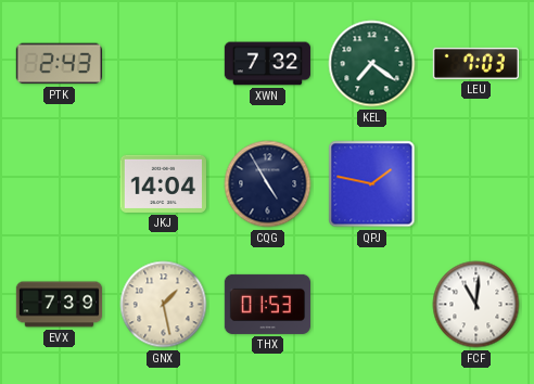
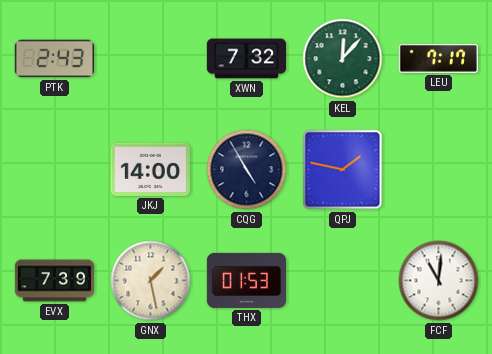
KEL: 7:21 -> 12:07
LEU: 7:03 -> 7:17
JKJ: 14:04 -> 14:00
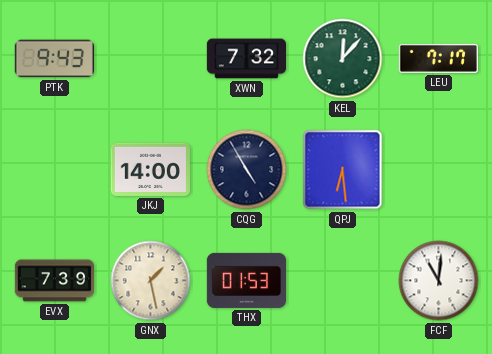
PTK: 2:43 -> 9:43
QPJ: 1:47 -> 6:29
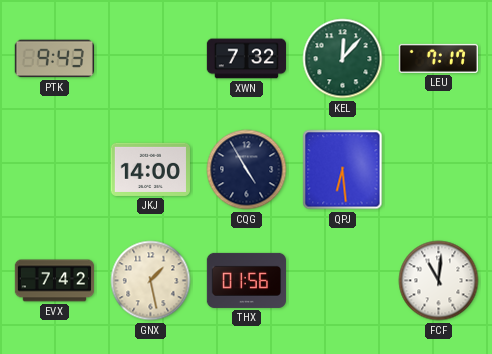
EVX: 7:39 -> 7:42
THX: 01:53 -> 01:56
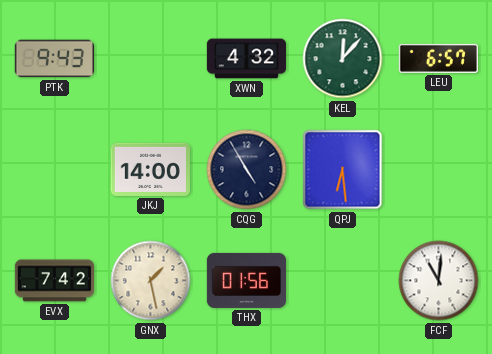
XWN: 7:32 -> 4:32
LEU: 7:17 -> 6:57
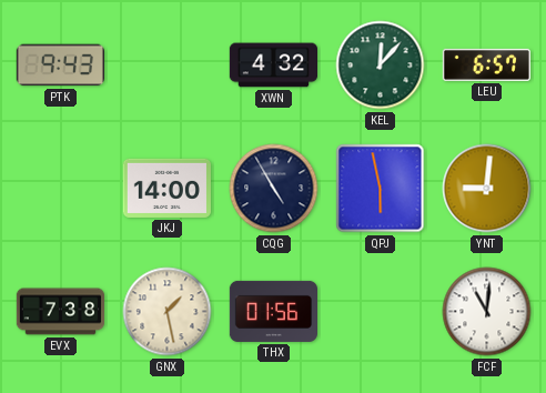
QPJ: 6:29 -> 5:58
YNT: none -> 9:01
EVX: 7:42 -> 7:38
